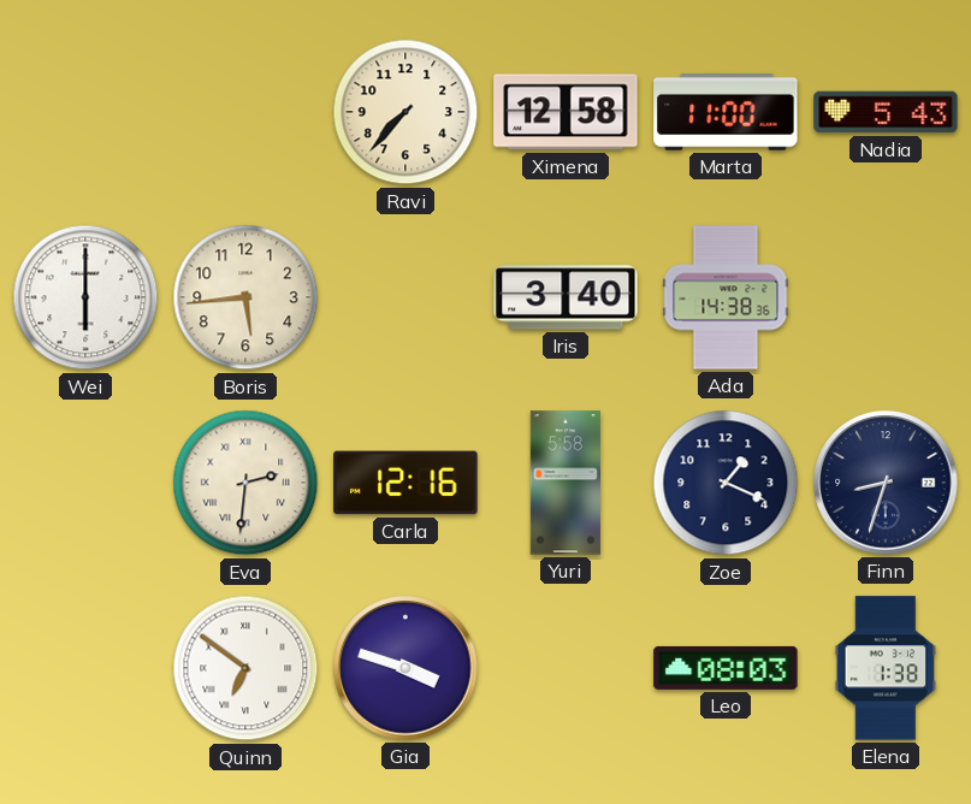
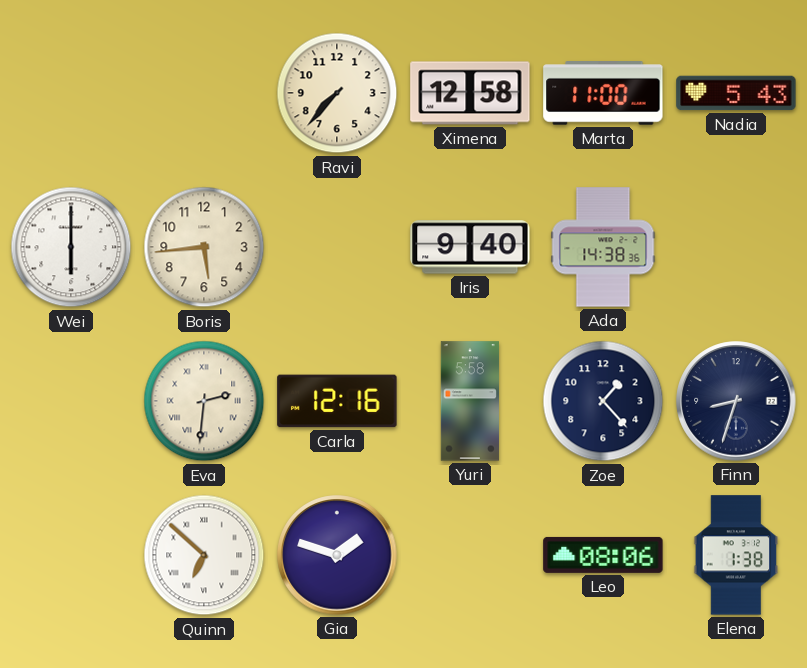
Iris: 3:40 -> 9:40
Zoe: 1:19 -> 1:23
Quinn: 6:51 -> 6:52
Gia: 3:48 -> 1:48
Leo: 08:03 -> 08:06
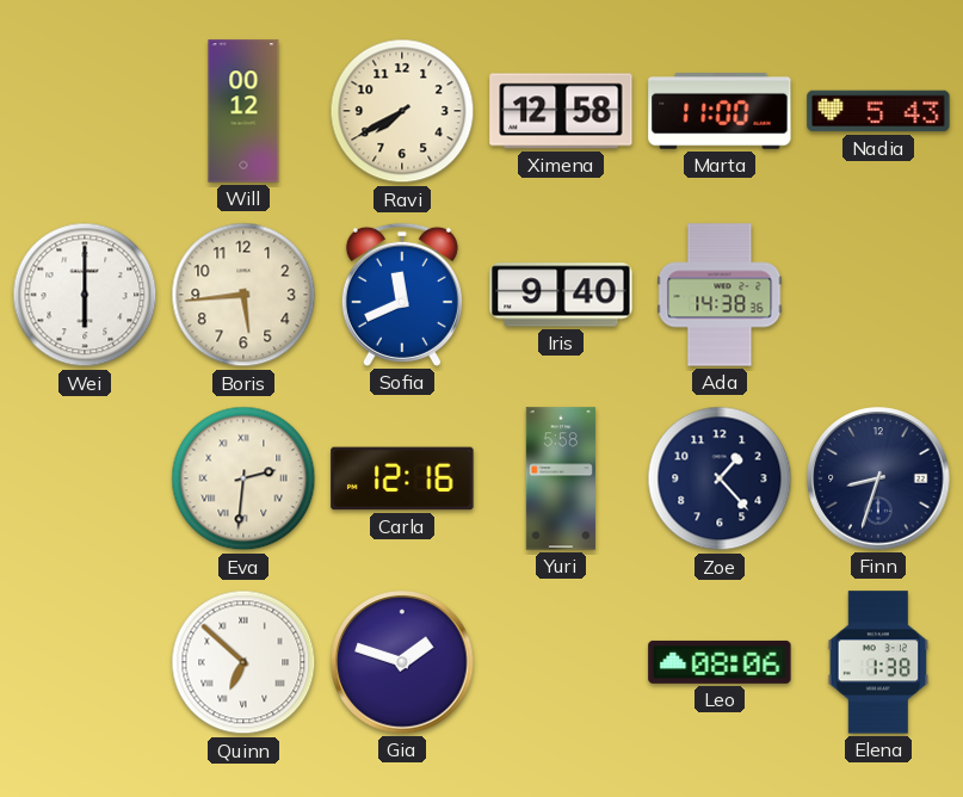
Will: none -> 00:12
Ravi: 7:37 -> 7:40
Sofia: none -> 11:41
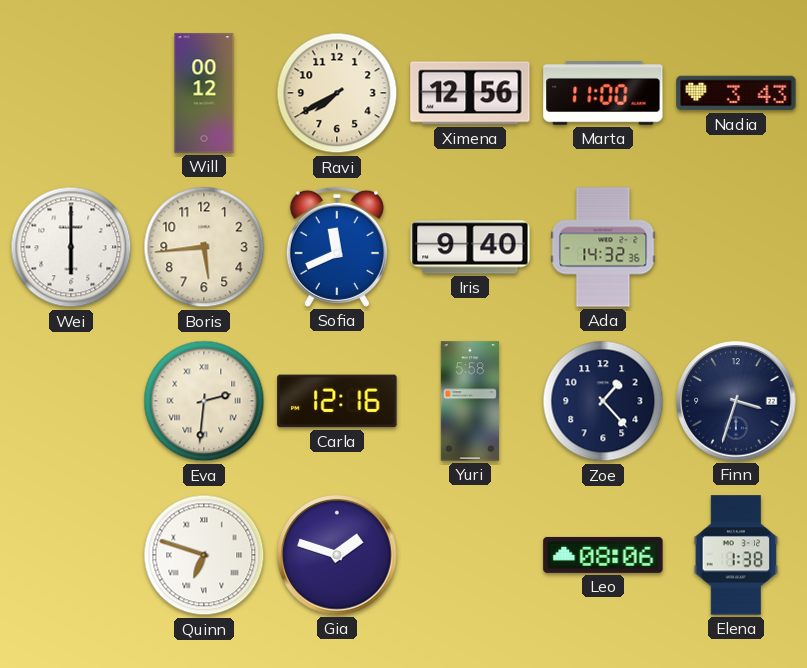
Ximena: 12:58 -> 12:56
Nadia: 5:43 -> 3:43
Ada: 14:38 -> 14:32
Finn: 8:33 -> 3:33
Quinn: 6:52 -> 6:48
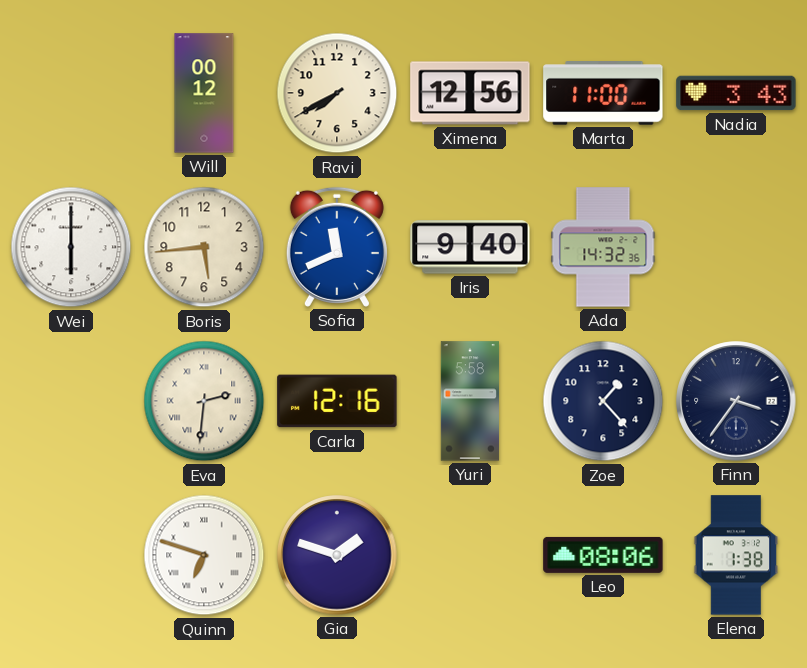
Finn: 3:33 -> 3:36
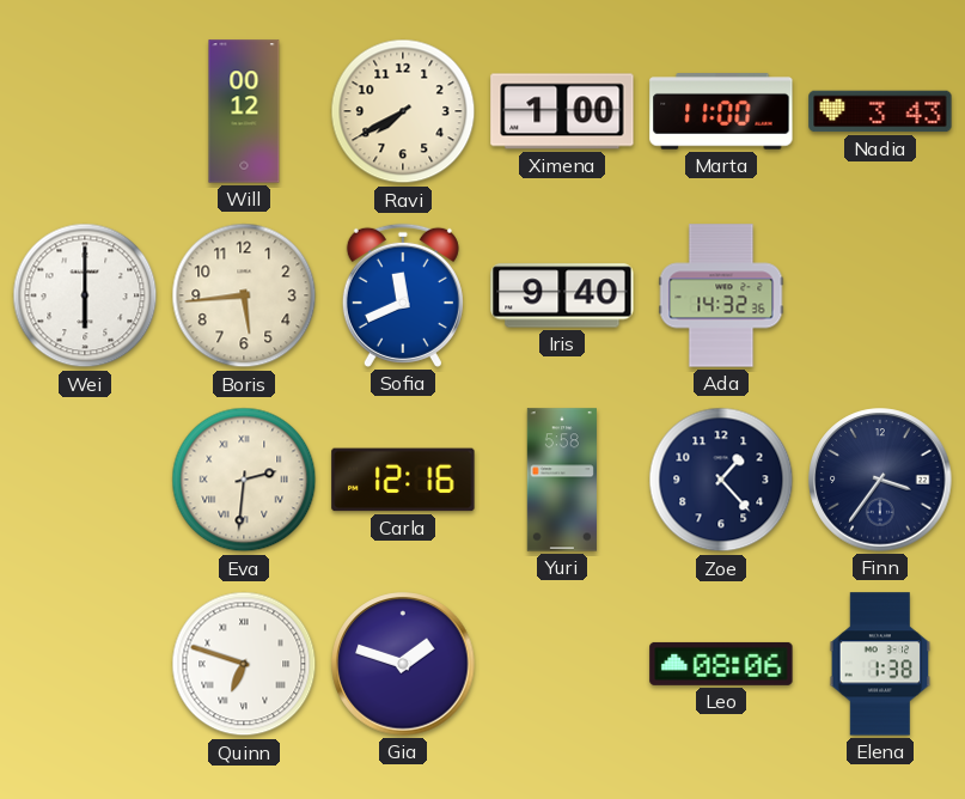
Ximena: 12:56 -> 1:00
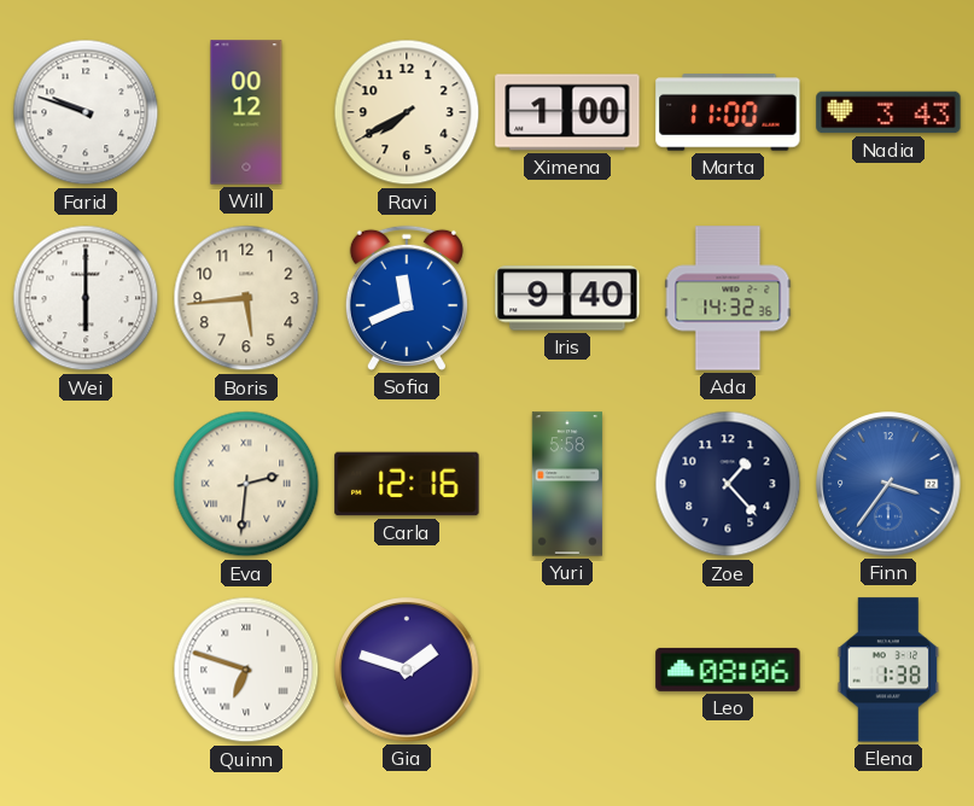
Farid: none -> 9:48
Finn dial: navy -> blue
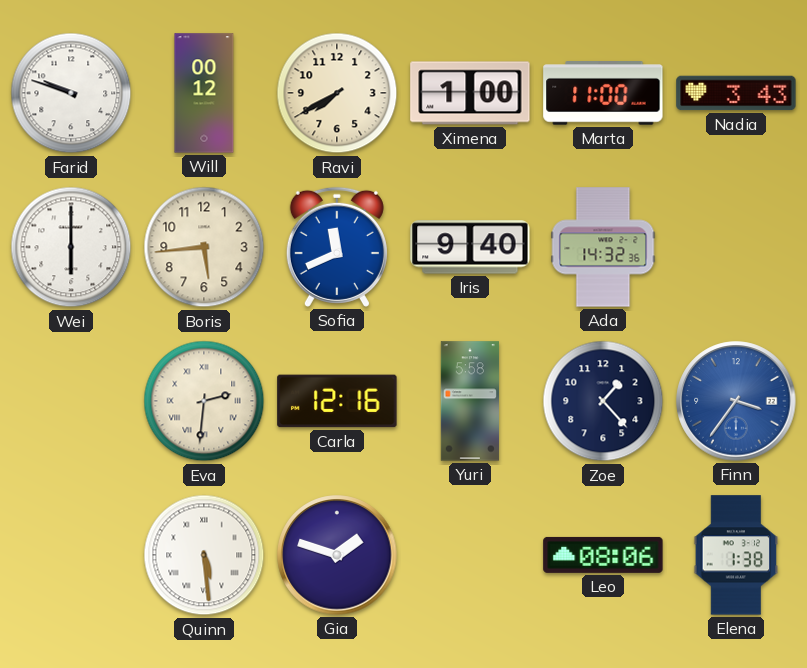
Quinn: 6:48 -> 5:29
